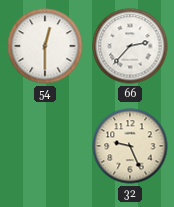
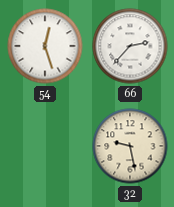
54: 12:30 -> 12:27
32: 9:26 -> 9:28
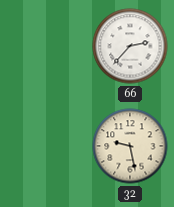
54: 12:27 -> none
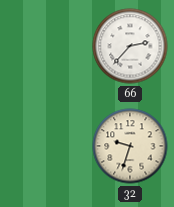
32: 9:28 -> 9:33
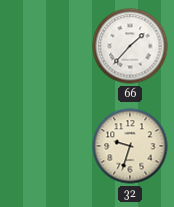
66: 2:37 -> 1:37
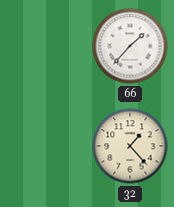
32: 9:33 -> 1:23
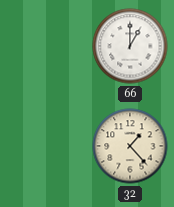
66: 1:37 -> 1:00
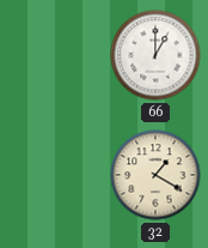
32: 1:23 -> 1:20
